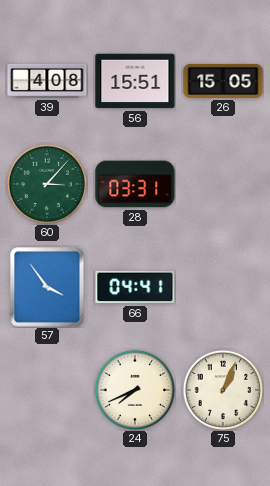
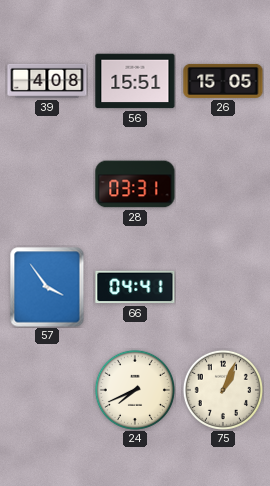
60: 3:07 -> none
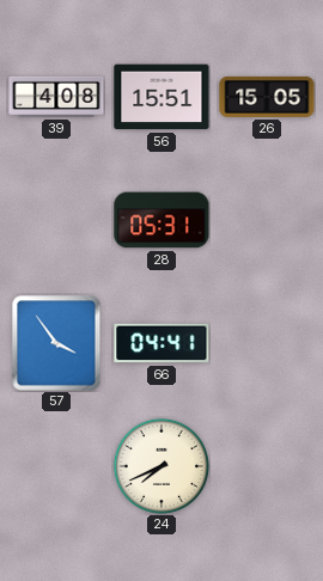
28: 03:31 -> 05:31
75: 1:04 -> none
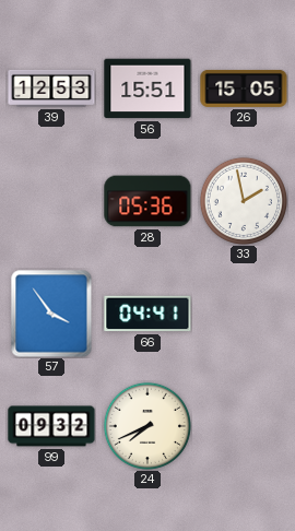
39: 4:08 -> 12:53
28: 05:31 -> 05:36
33: none -> 1:58
99: none -> 09:32
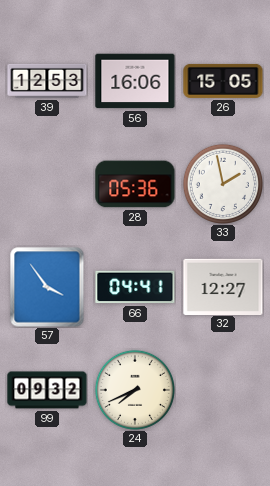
56: 15:51 -> 16:06
32: none -> 12:27
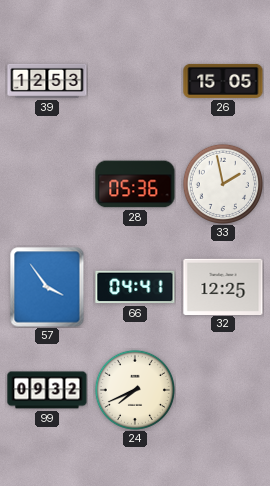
56: 16:06 -> none
32: 12:27 -> 12:25
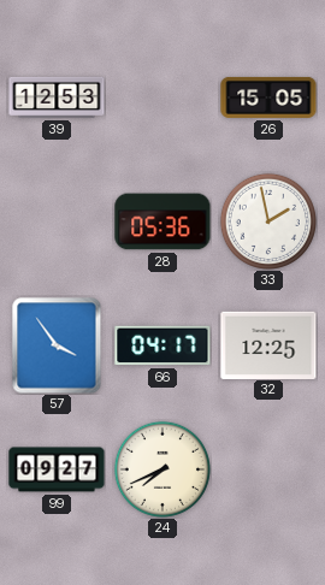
66: 04:41 -> 04:17
99: 09:32 -> 09:27
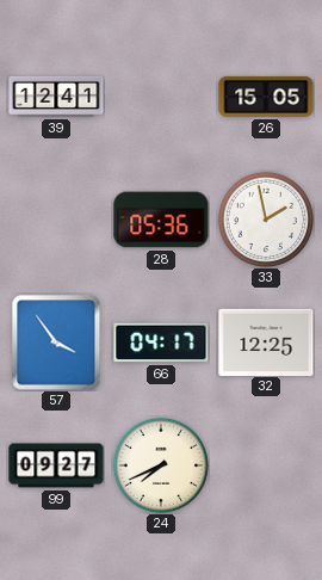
39: 12:53 -> 12:41
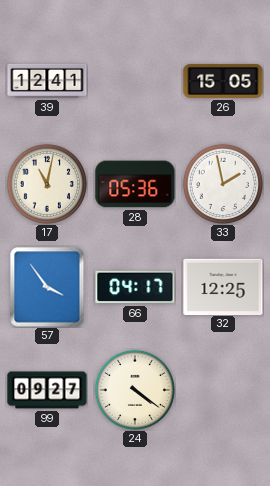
17: none -> 11:02
24: 7:41 -> 4:21
